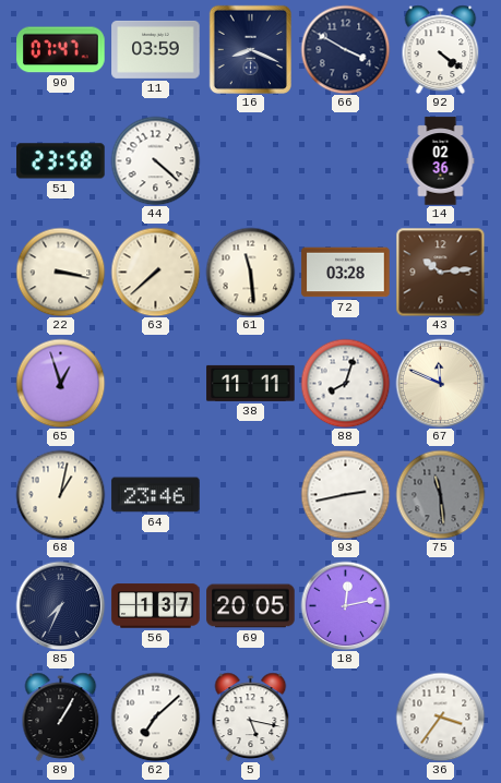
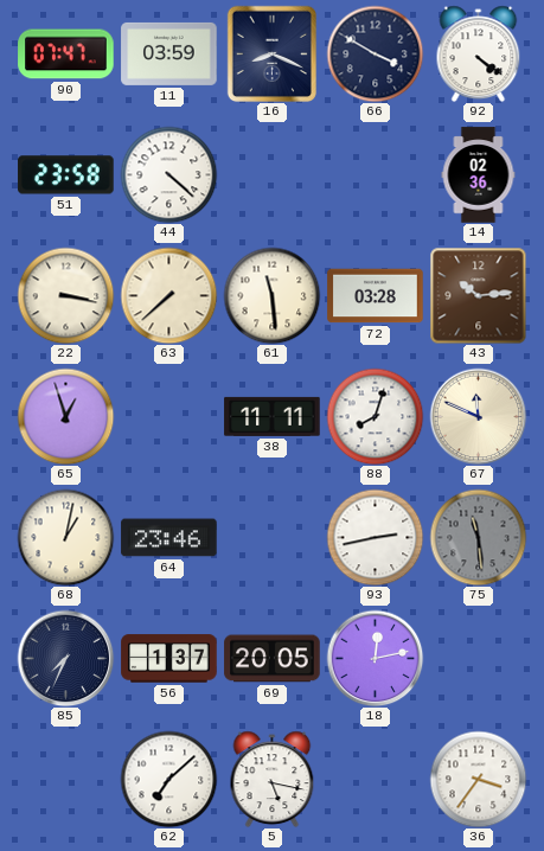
89: 1:05 -> none
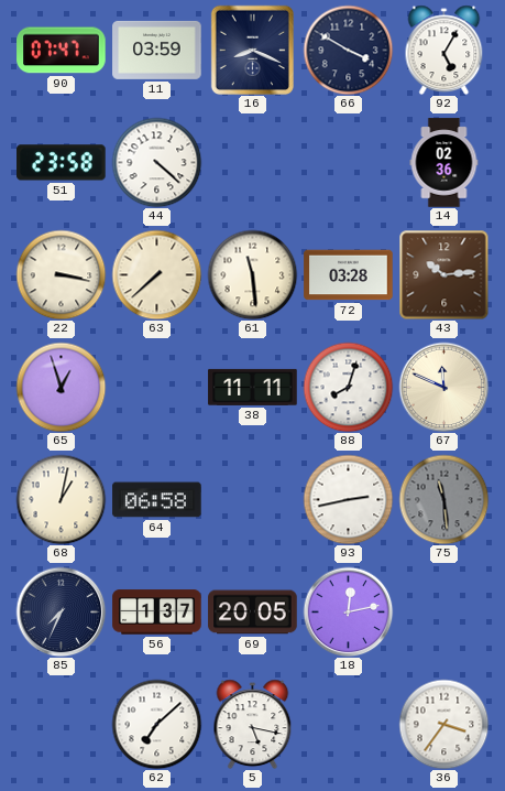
92: 4:21 -> 5:05
64: 23:46 -> 06:58
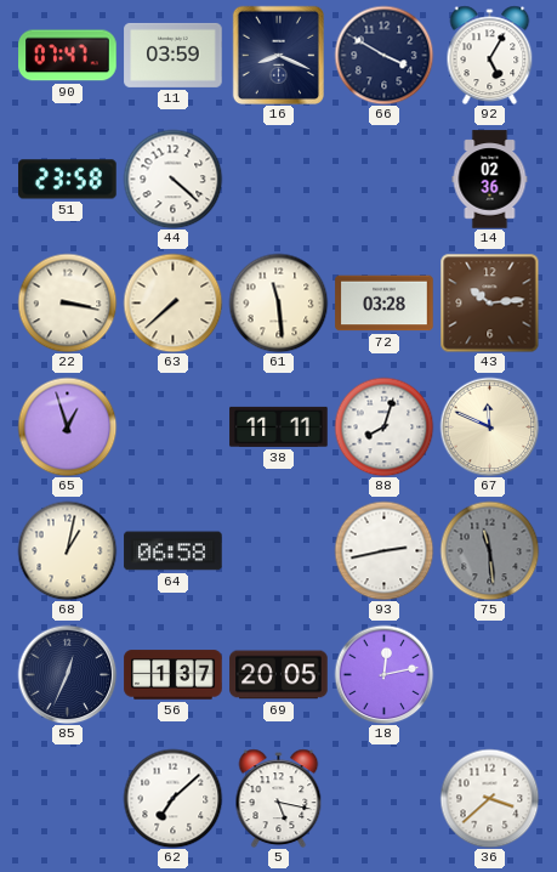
85: 7:34 -> 12:34
36: 3:36 -> 3:38
